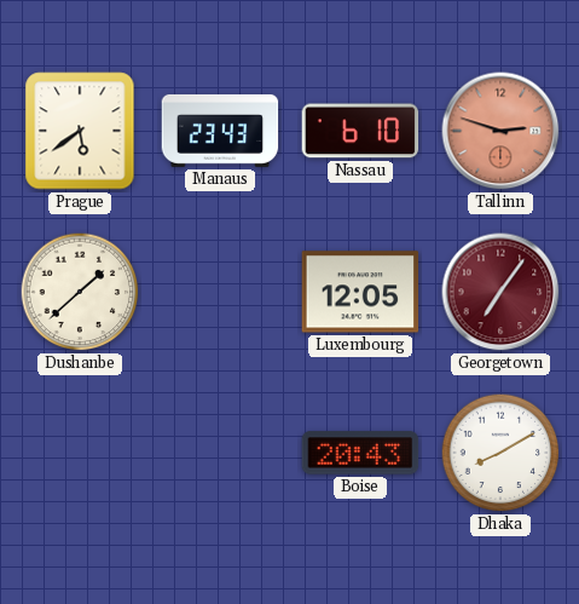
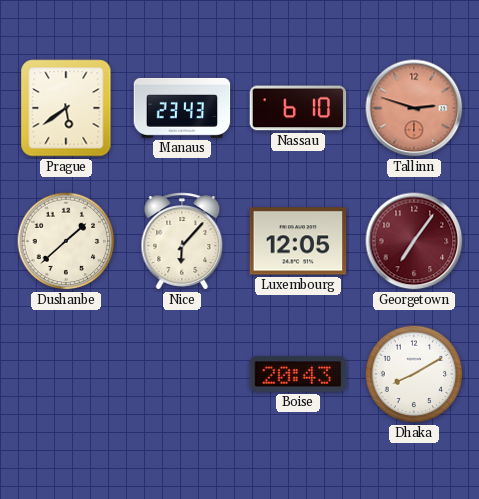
Nice: none -> 6:07
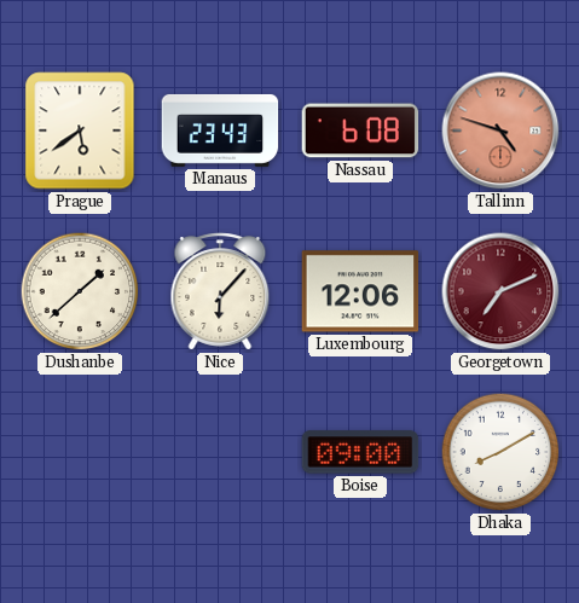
Nassau: 6:10 -> 6:08
Tallinn: 2:48 -> 4:48
Luxembourg: 12:05 -> 12:06
Georgetown: 7:06 -> 7:11
Boise: 20:43 -> 09:00
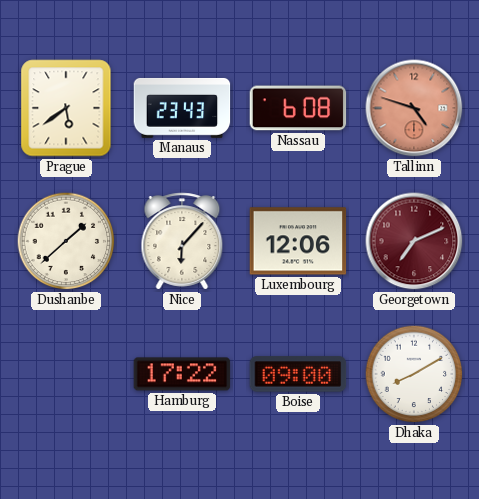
Hamburg: none -> 17:22
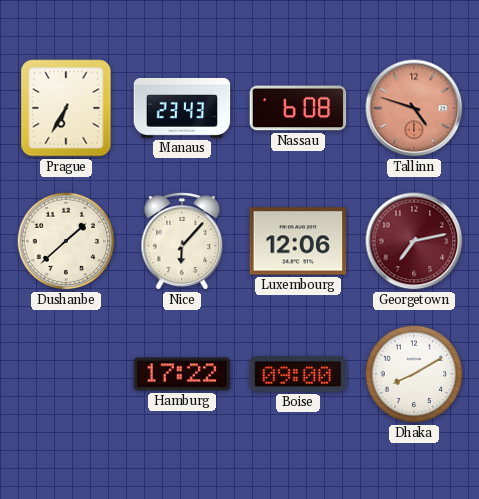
Prague: 5:39 -> 6:35
Georgetown: 7:11 -> 7:13
